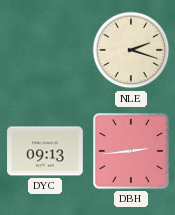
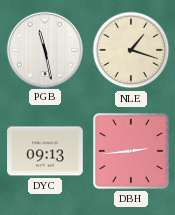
PGB: none -> 11:28
NLE: 2:18 -> 1:18
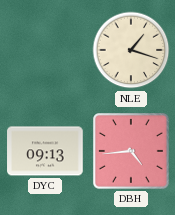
PGB: 11:28 -> none
DBH: 2:44 -> 4:44
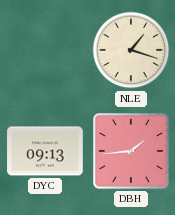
DBH: 4:44 -> 1:44
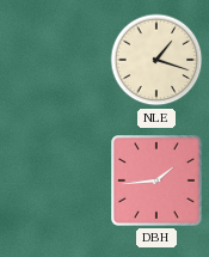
DYC: 09:13 -> none
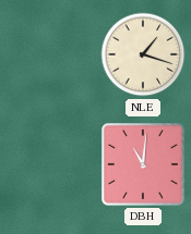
DBH: 1:44 -> 11:01
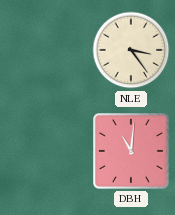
NLE: 1:18 -> 3:24
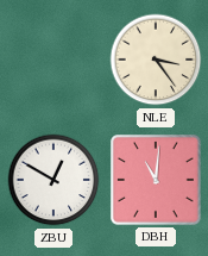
ZBU: none -> 12:50
